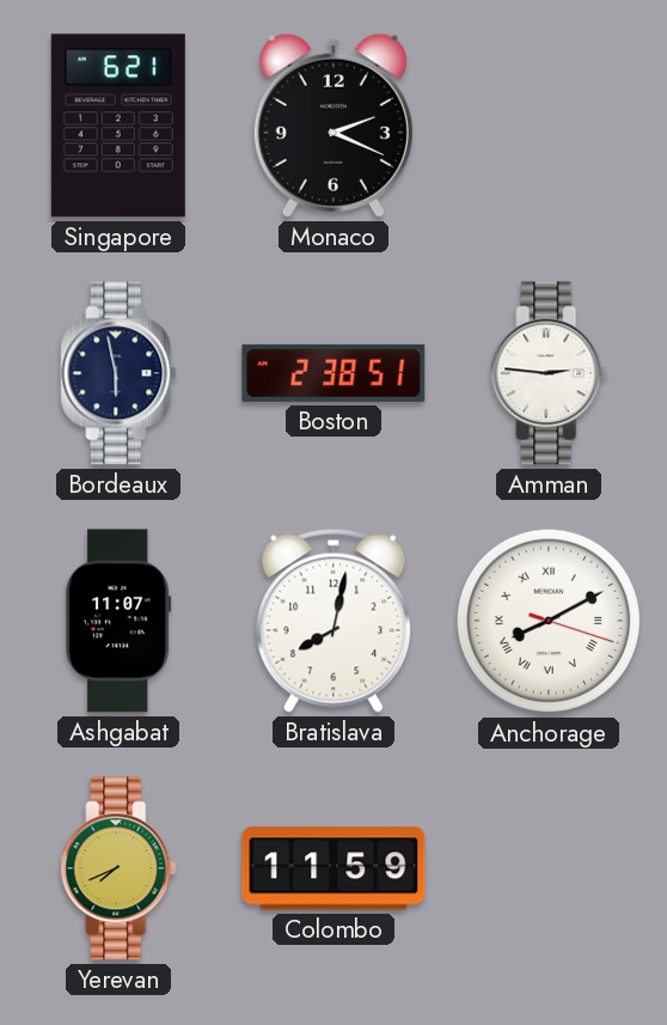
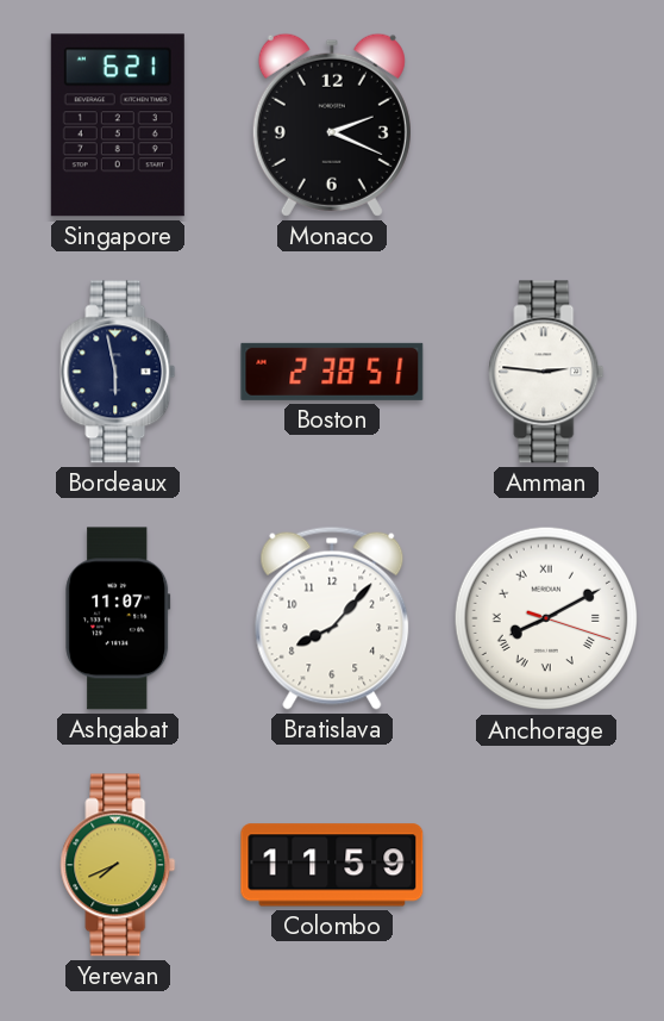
Bratislava: 8:02 -> 8:07
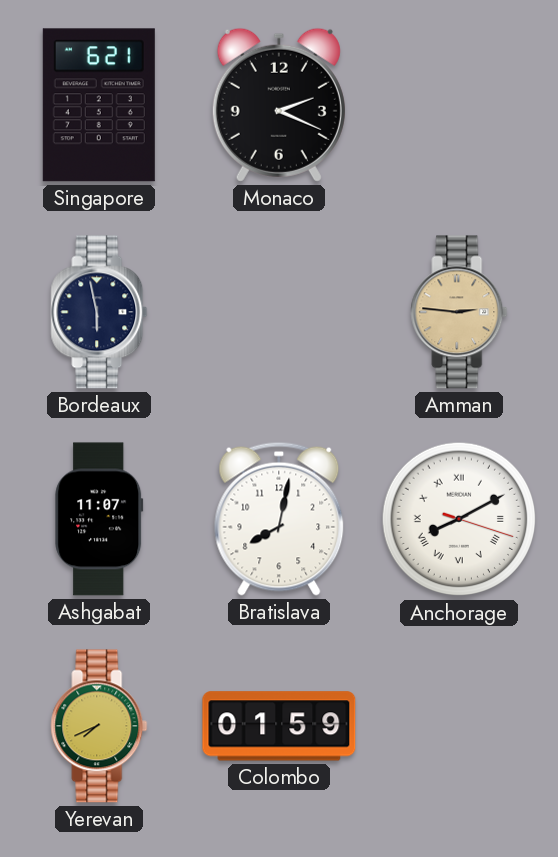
Boston: 2:38 -> none
Amman dial: white -> champagne
Bratislava: 8:07 -> 8:02
Colombo: 11:59 -> 01:59
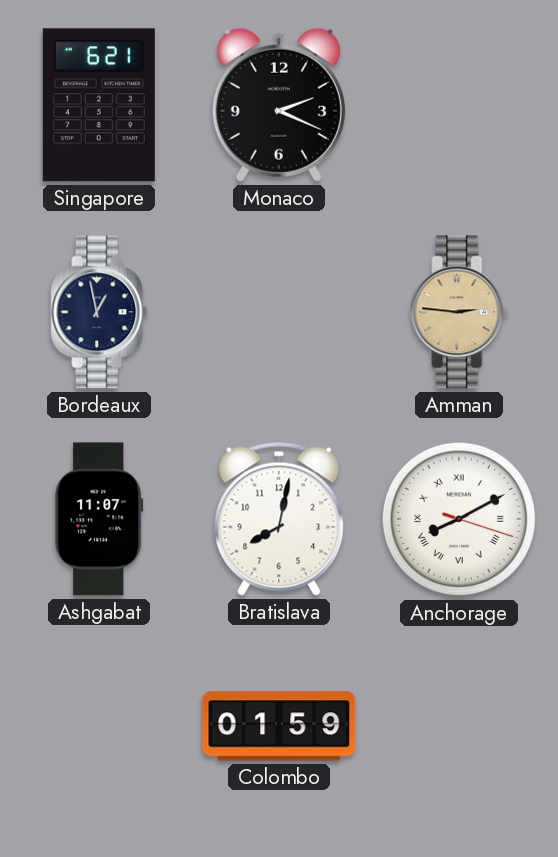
Bordeaux: 5:58 -> 12:58
Yerevan: 7:41 -> none
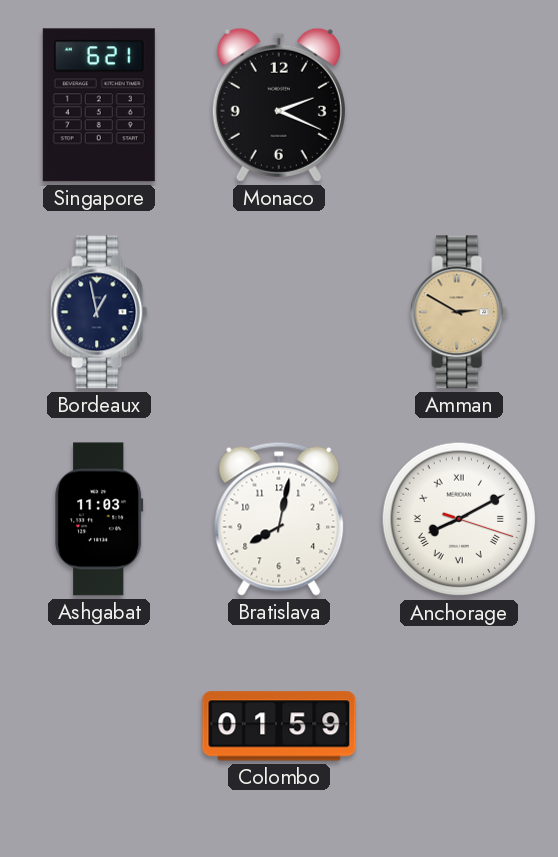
Amman: 2:46 -> 2:50
Ashgabat: 11:07 -> 11:03
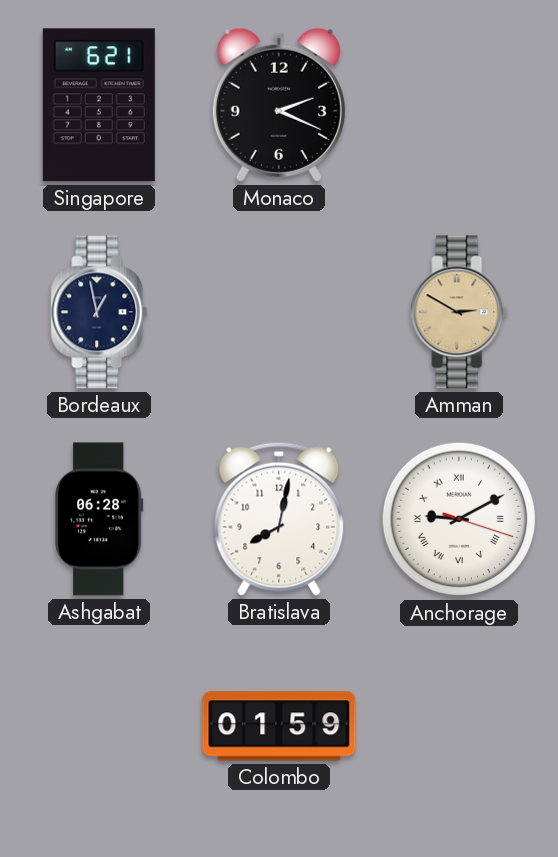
Ashgabat: 11:03 -> 06:28
Anchorage: 8:10 -> 9:10
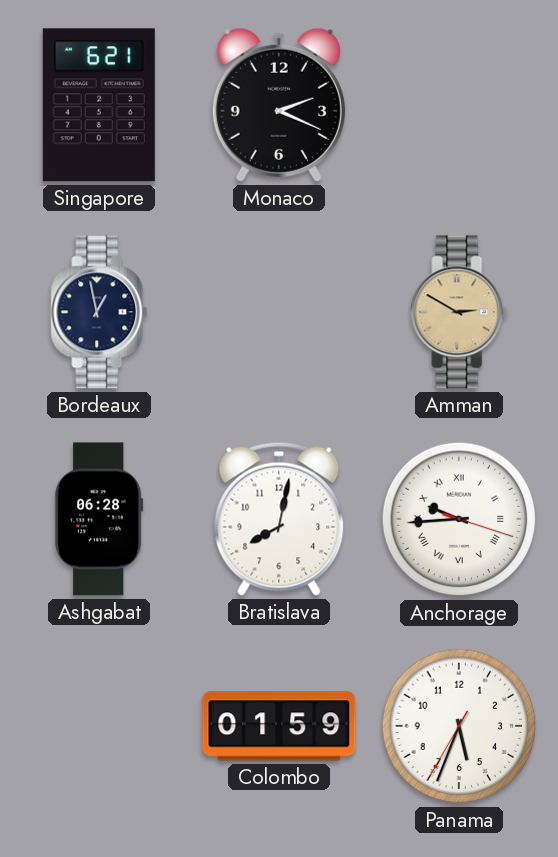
Anchorage: 9:10 -> 9:44
Panama: none -> 5:33
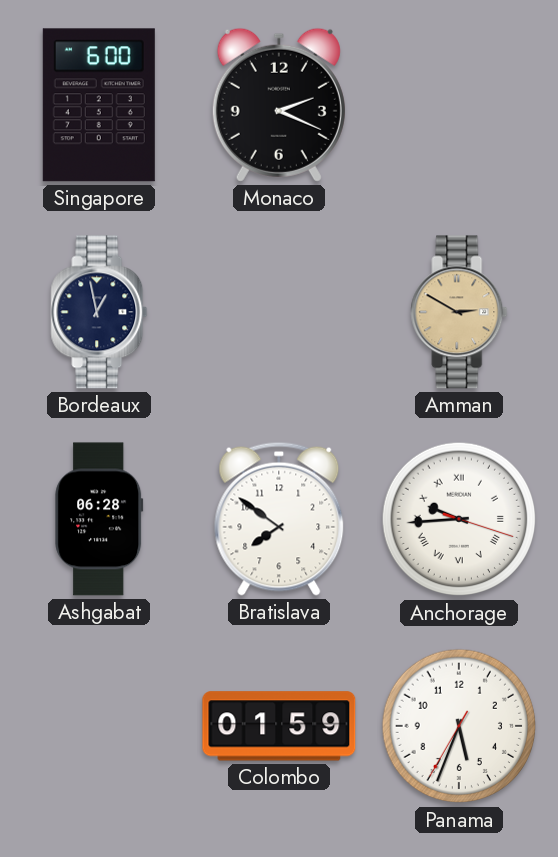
Singapore: 6:21 -> 6:00
Bratislava: 8:02 -> 7:51
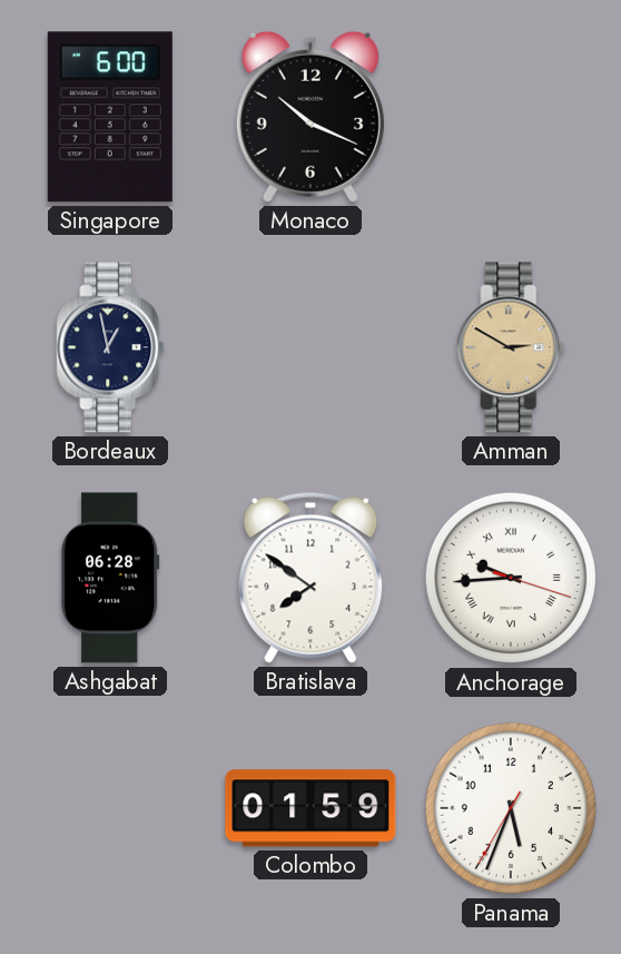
Monaco: 2:19 -> 10:19
